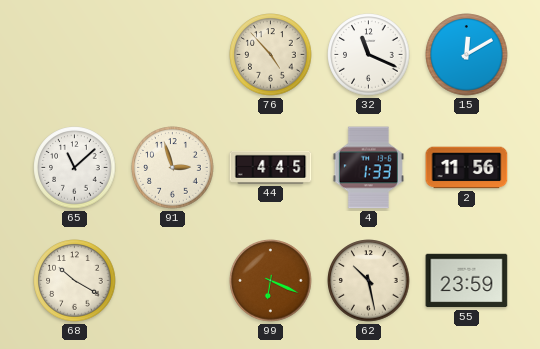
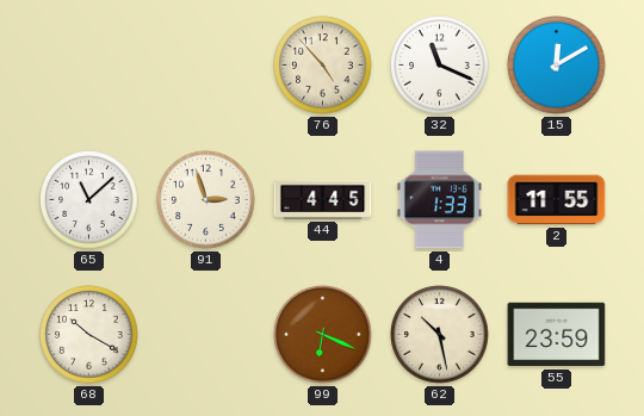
2: 11:56 -> 11:55
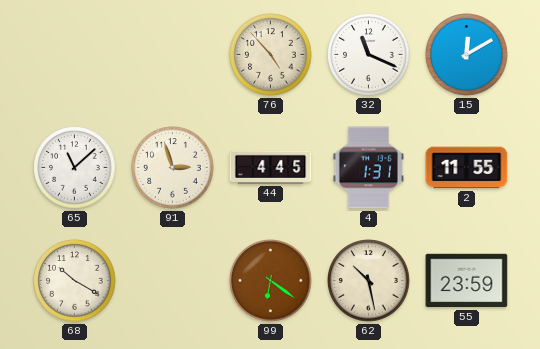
4: 1:33 -> 1:31
99: 6:19 -> 6:21
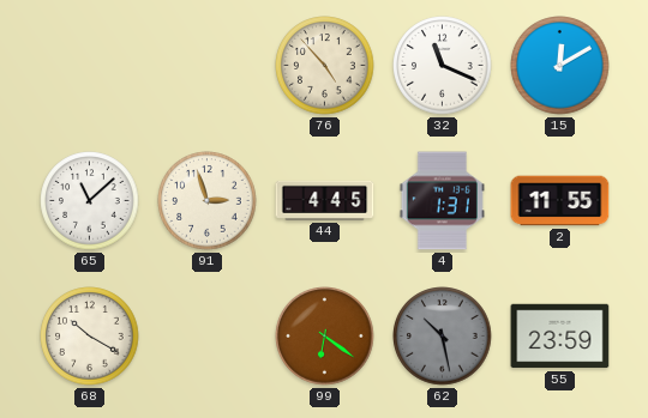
62 dial: cream -> grey
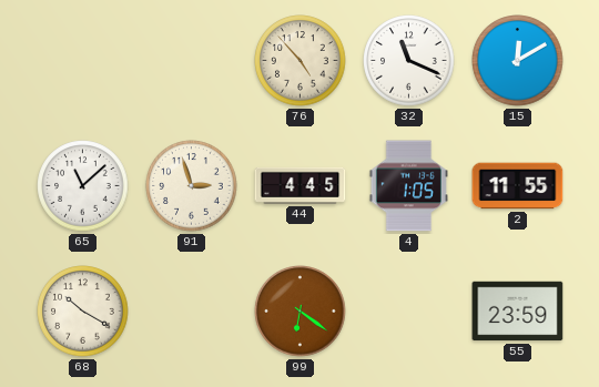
4: 1:31 -> 1:05
62: 10:28 -> none
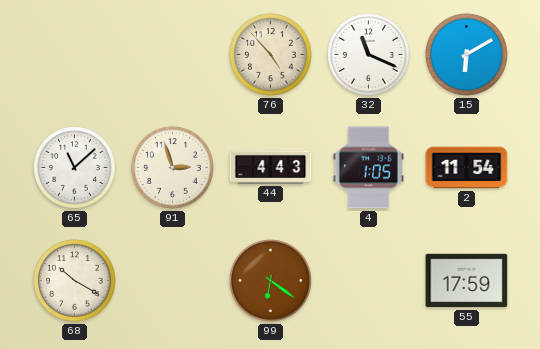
15: 12:10 -> 6:10
44: 4:45 -> 4:43
2: 11:55 -> 11:54
55: 23:59 -> 17:59
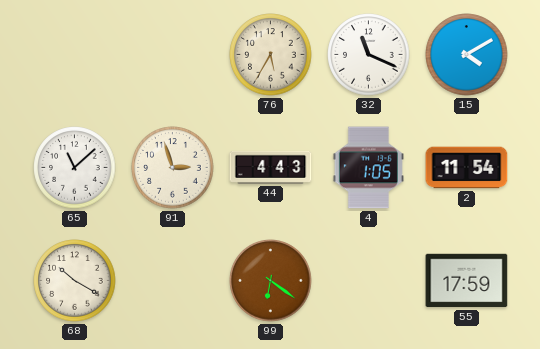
76: 4:53 -> 5:35
15: 6:10 -> 4:10
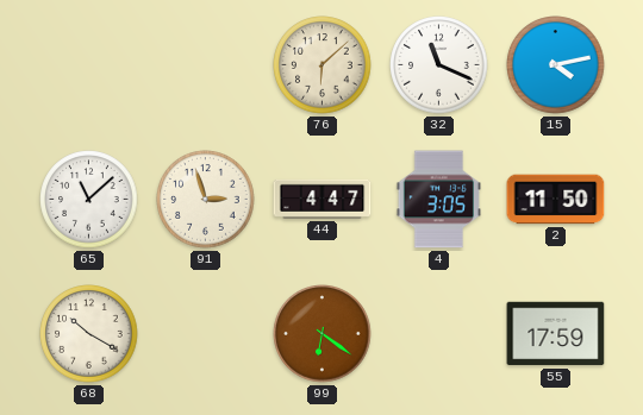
76: 5:35 -> 6:08
15: 4:10 -> 4:13
44: 4:43 -> 4:47
4: 1:05 -> 3:05
2: 11:54 -> 11:50
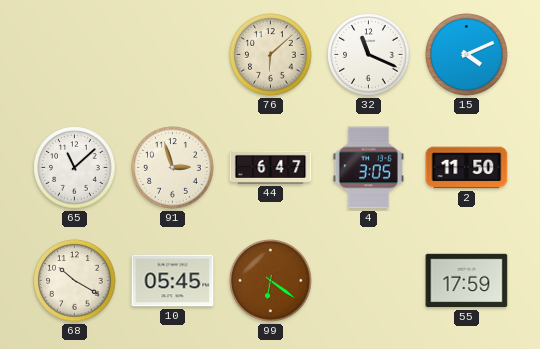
15: 4:13 -> 4:11
44: 4:47 -> 6:47
10: none -> 05:45
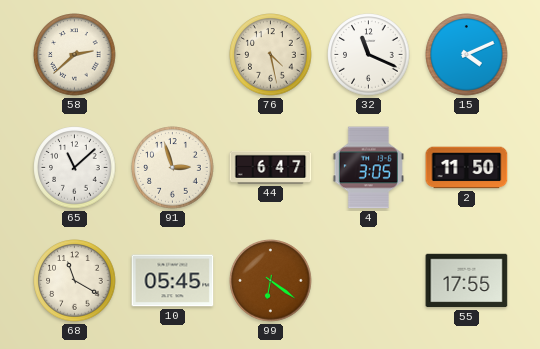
58: none -> 2:38
76: 6:08 -> 4:28
68: 10:20 -> 11:20
55: 17:59 -> 17:55
